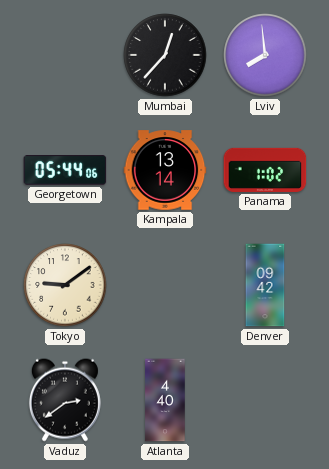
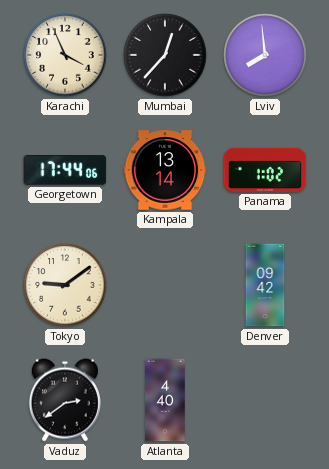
Karachi: none -> 3:56
Georgetown: 05:44 -> 17:44
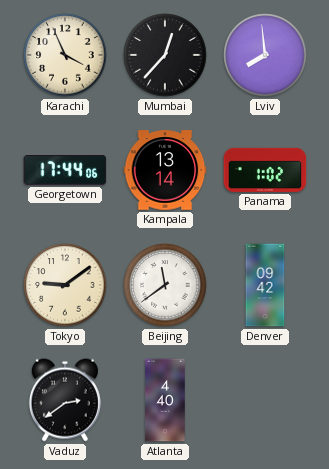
Beijing: none -> 11:39
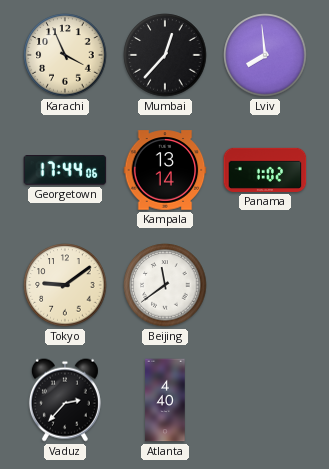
Denver: 09:42 -> none
Vaduz: 2:39 -> 2:37
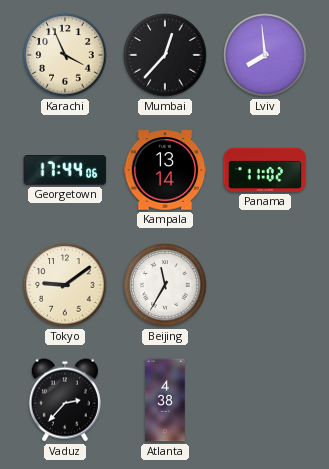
Panama: 1:02 -> 11:02
Beijing: 11:39 -> 11:35
Atlanta: 4:40 -> 4:38
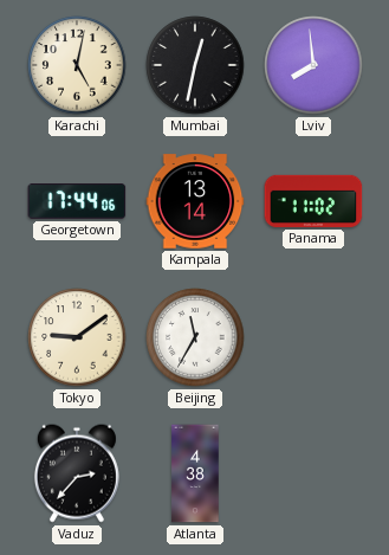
Karachi: 3:56 -> 5:02
Mumbai: 12:37 -> 12:32
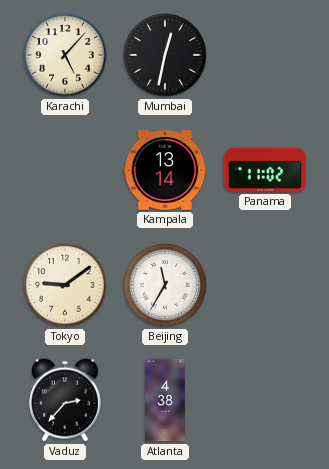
Karachi: 5:02 -> 5:07
Lviv: 7:59 -> none
Georgetown: 17:44 -> none
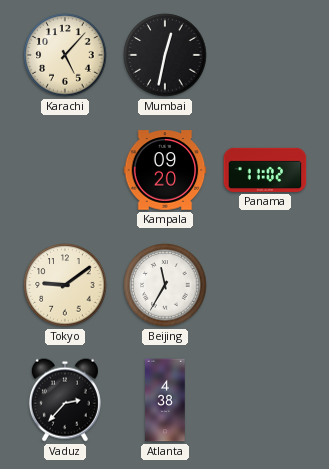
Kampala: 13:14 -> 09:20
